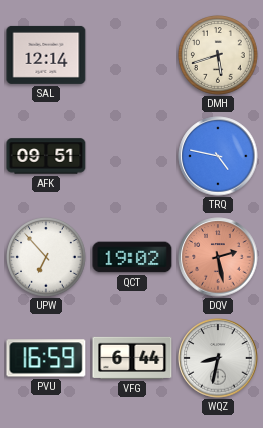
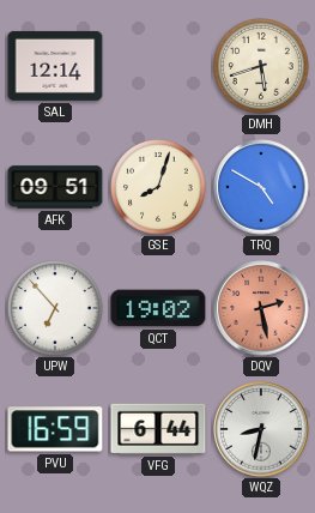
GSE: none -> 8:03
TRQ: 4:47 -> 4:50
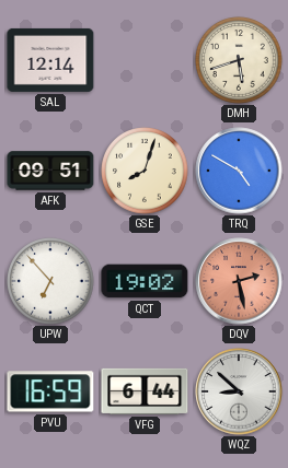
WQZ: 8:32 -> 8:52
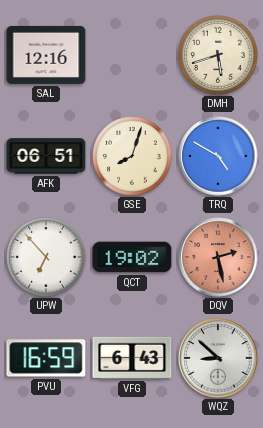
SAL: 12:14 -> 12:16
AFK: 09:51 -> 06:51
VFG: 6:44 -> 6:43
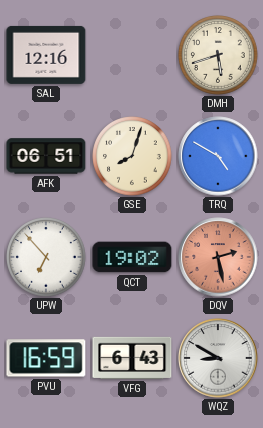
WQZ: 8:52 -> 8:50
